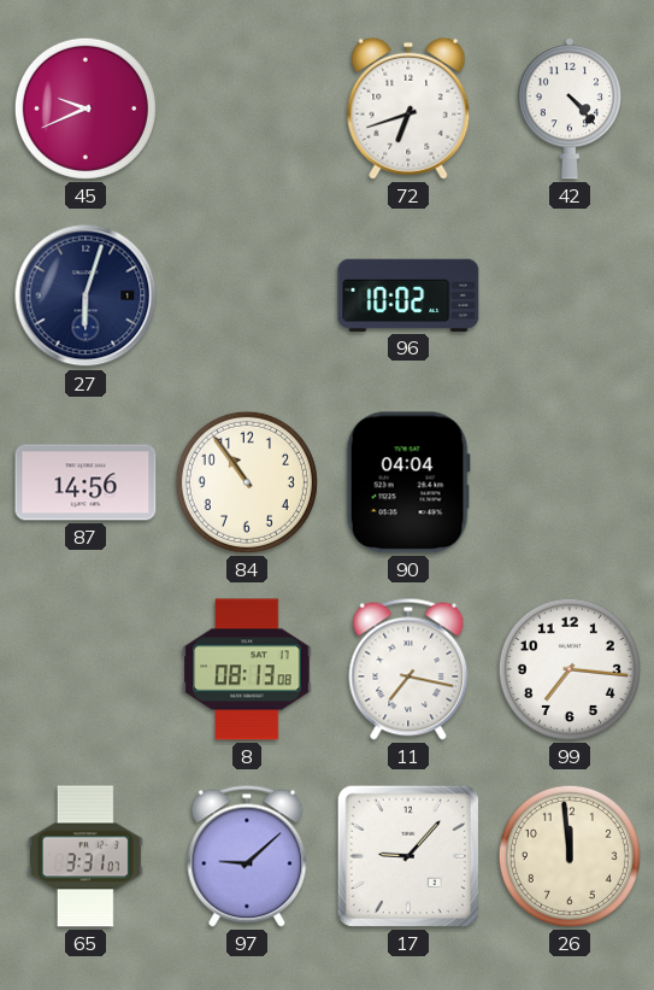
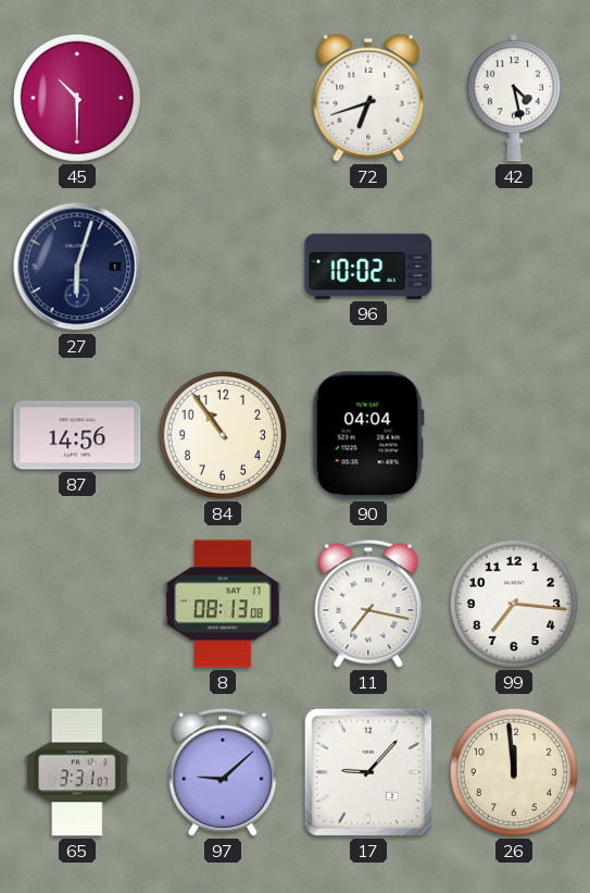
45: 9:41 -> 10:30
42: 4:23 -> 4:28
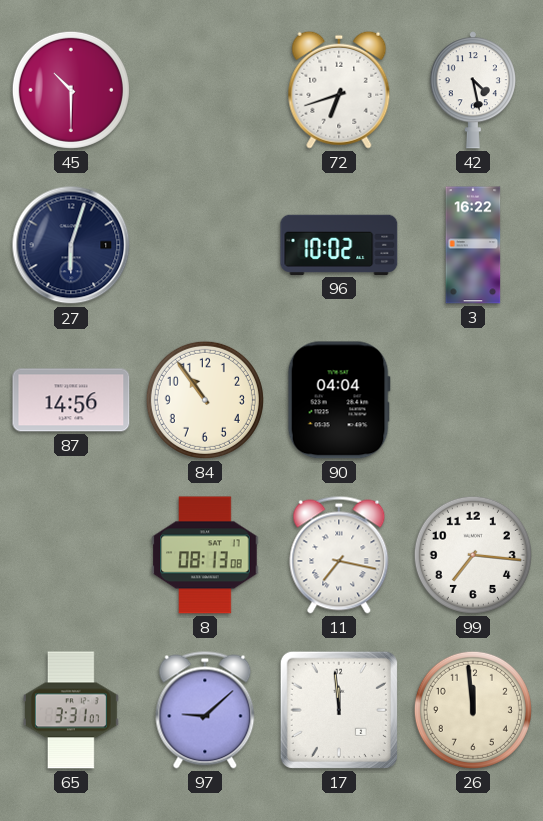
3: none -> 16:22
17: 9:07 -> 11:59
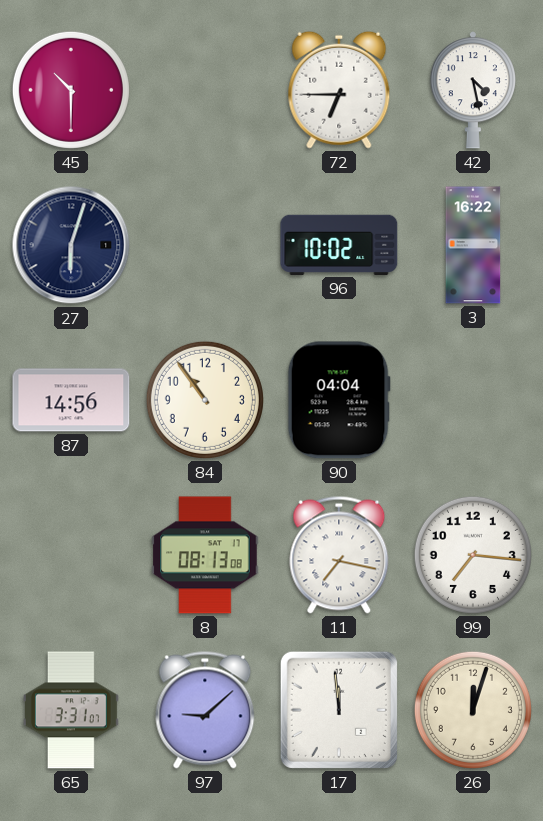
72: 6:42 -> 6:45
26: 11:59 -> 12:03
